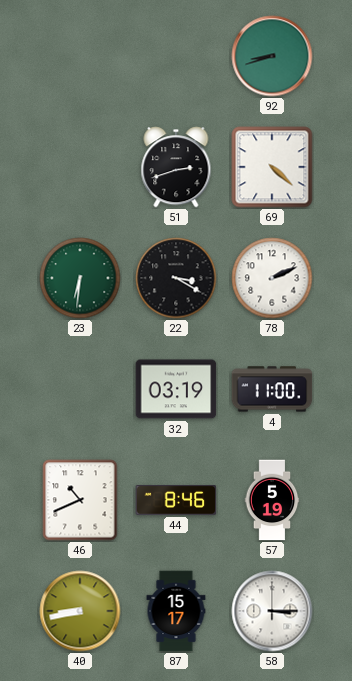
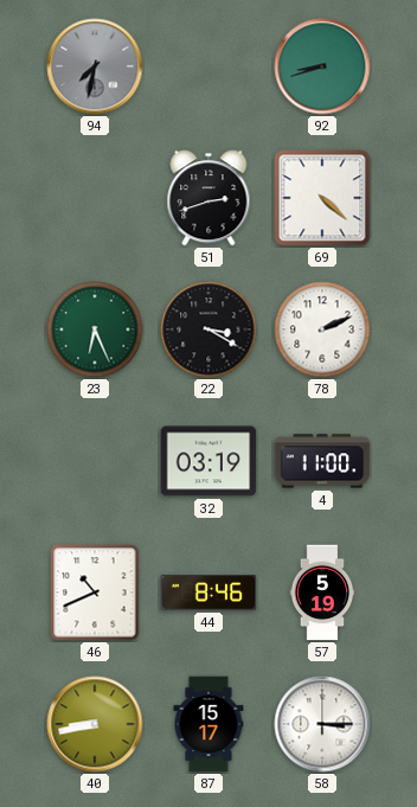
94: none -> 7:32
23: 6:31 -> 6:26
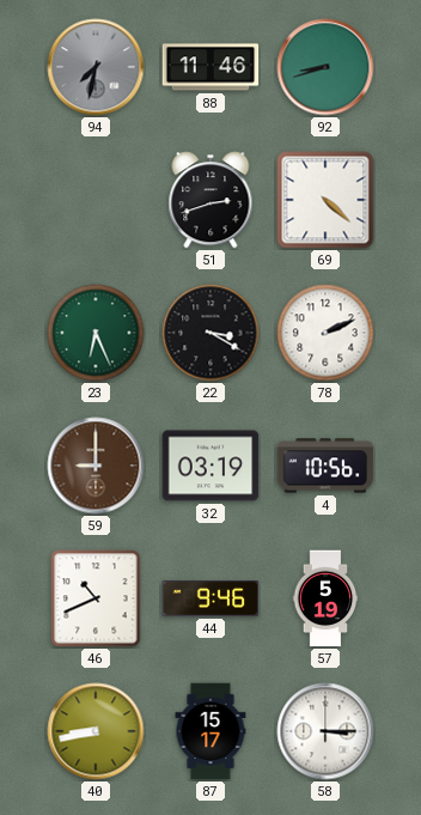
88: none -> 11:46
59: none -> 9:00
4: 11:00 -> 10:56
44: 8:46 -> 9:46
